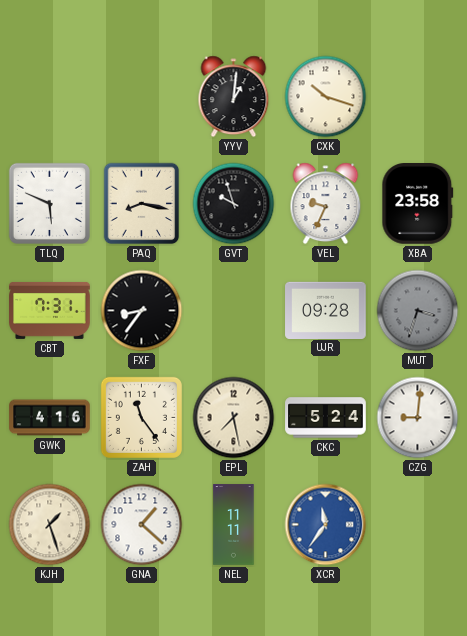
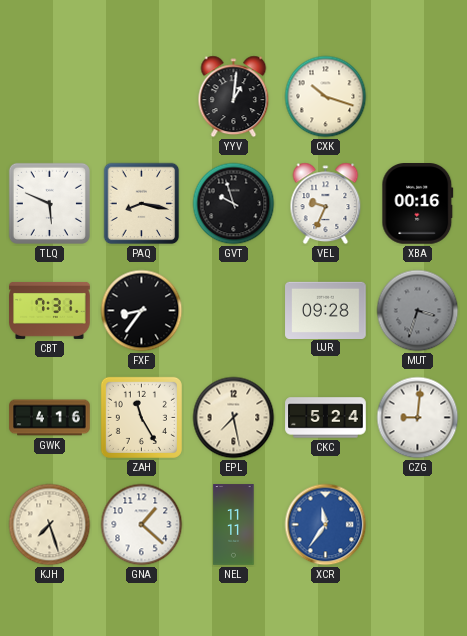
XBA: 23:58 -> 00:16
ZAH: 11:24 -> 11:25
KJH: 1:27 -> 7:27
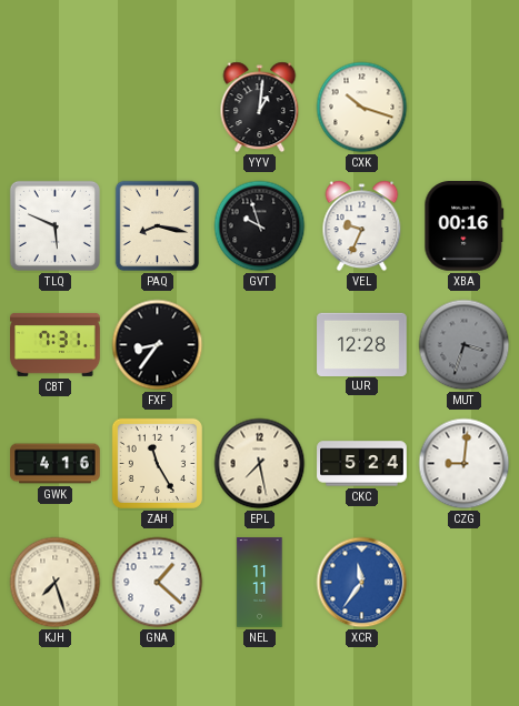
UJR: 09:28 -> 12:28
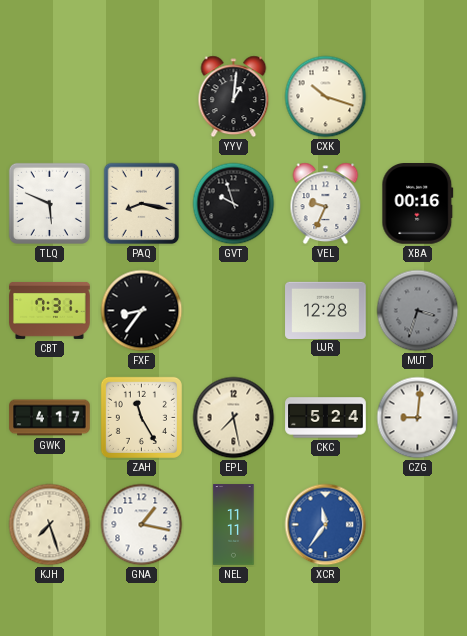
GWK: 4:16 -> 4:17
GNA: 1:22 -> 1:17
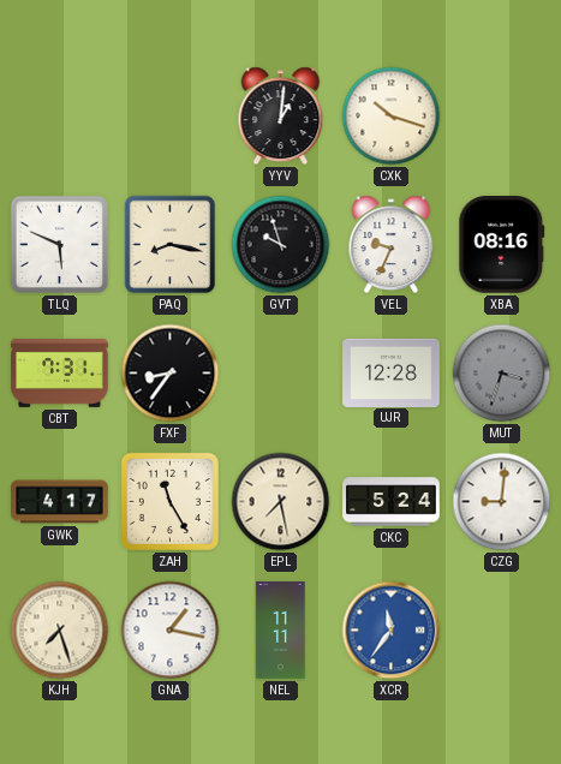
XBA: 00:16 -> 08:16
